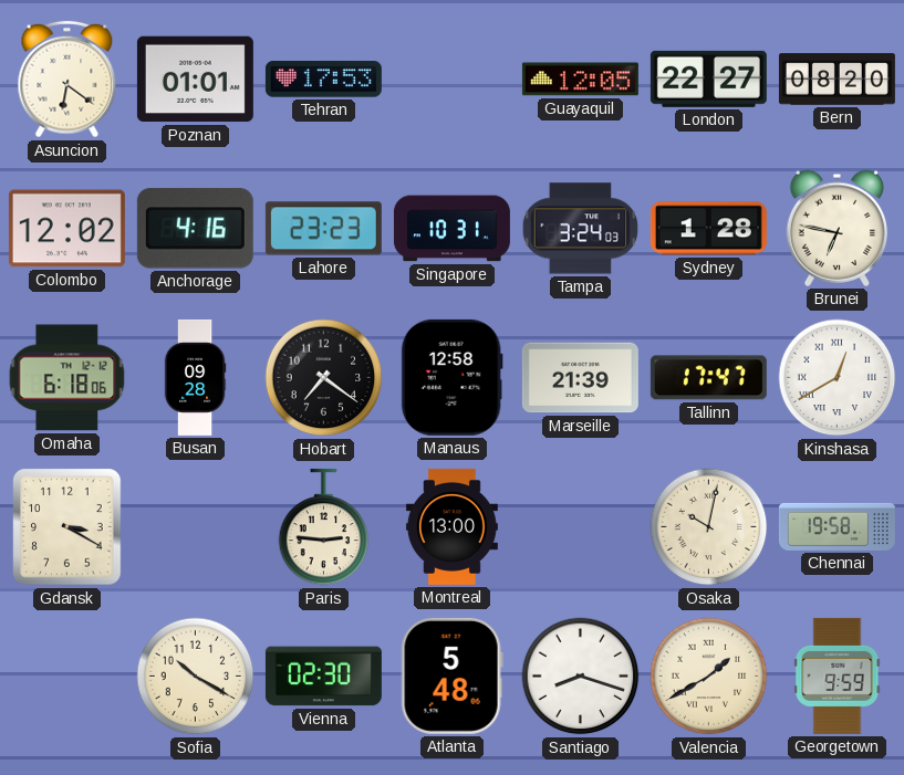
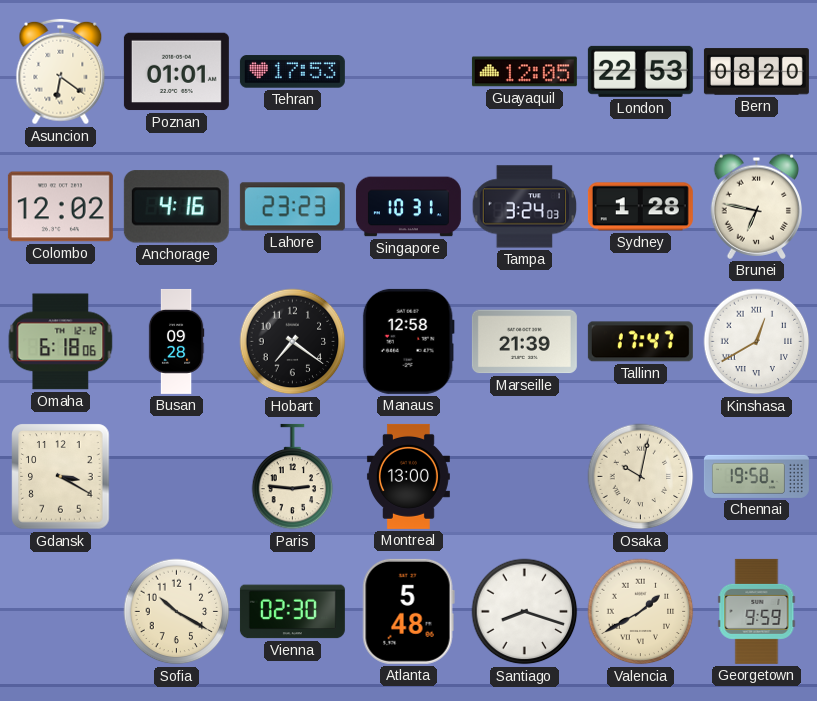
London: 22:27 -> 22:53
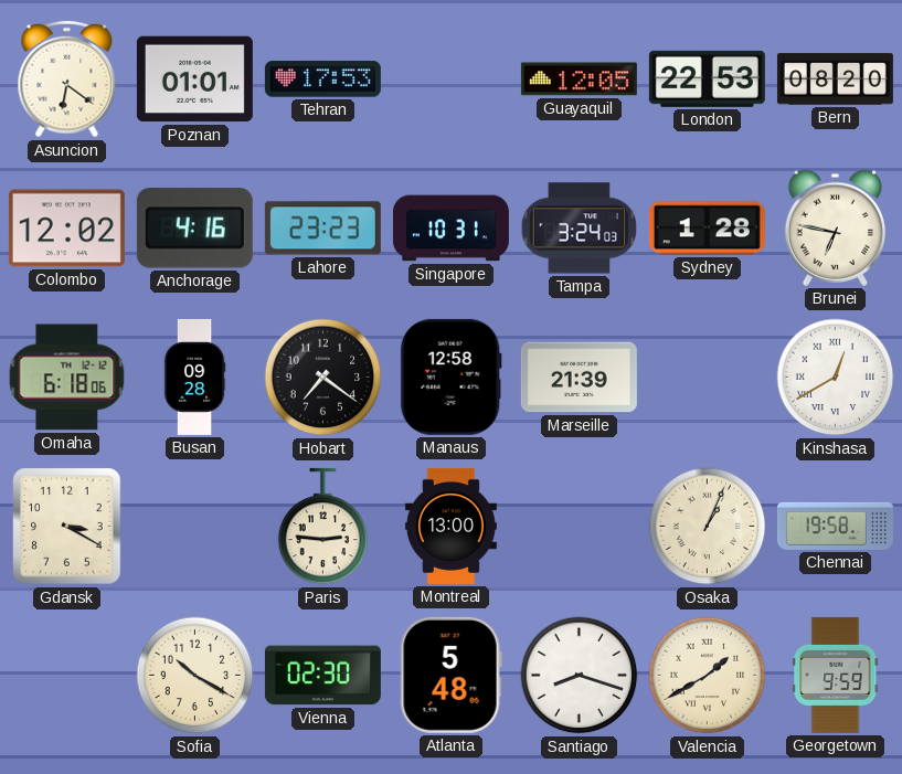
Tallinn: 17:47 -> none
Osaka: 10:02 -> 1:04
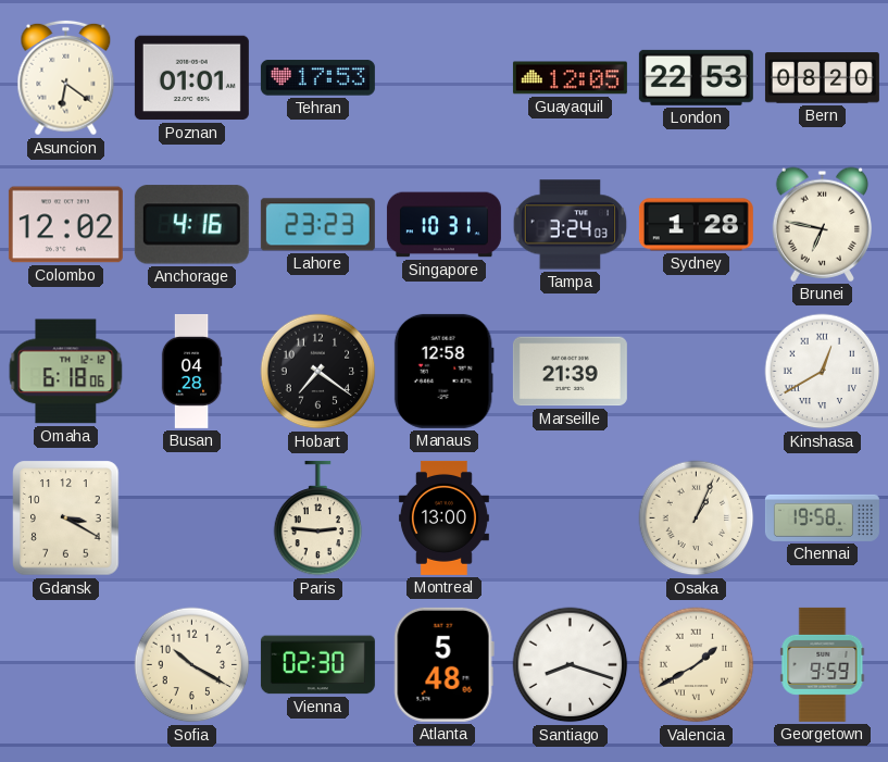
Busan: 09:28 -> 04:28
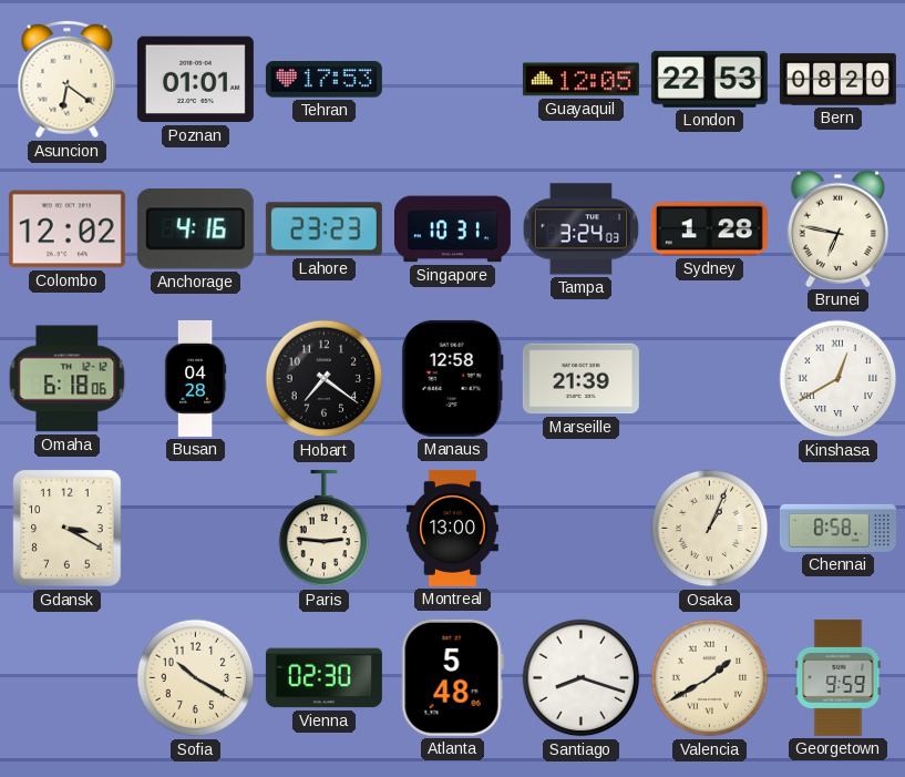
Chennai: 19:58 -> 8:58
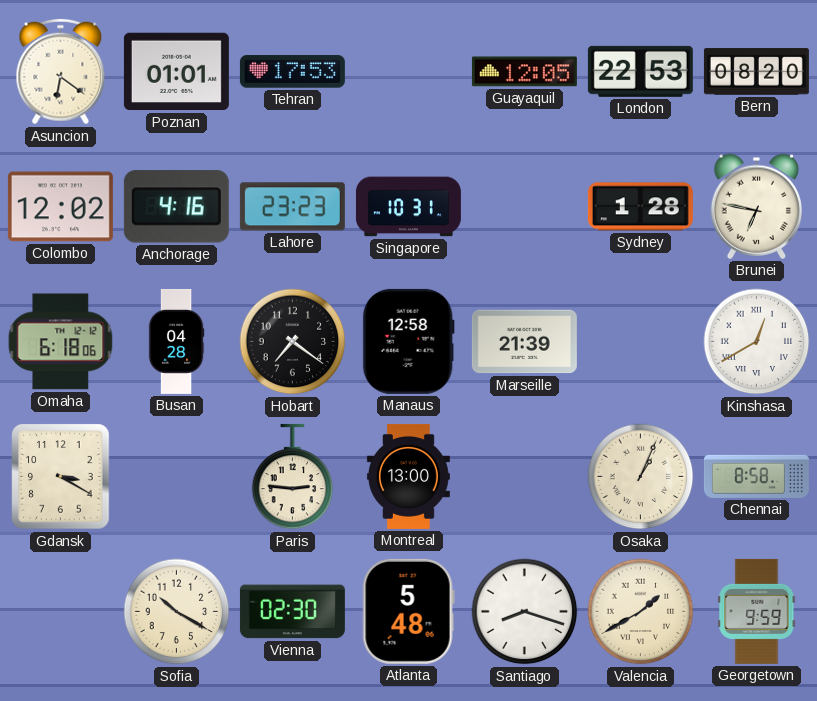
Tampa: 3:24 -> none
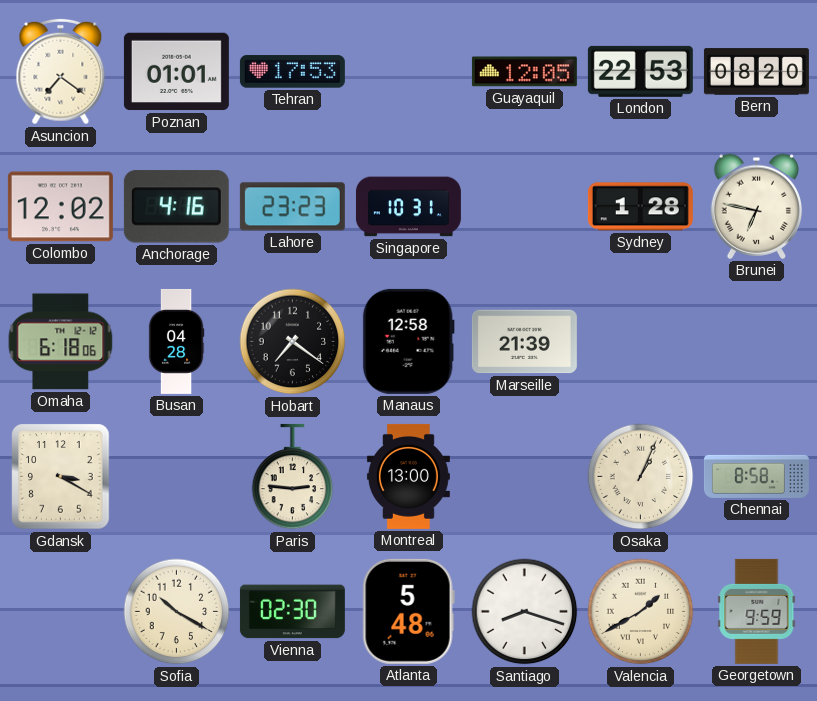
Asuncion: 6:21 -> 7:21
Kinshasa: 12:40 -> none
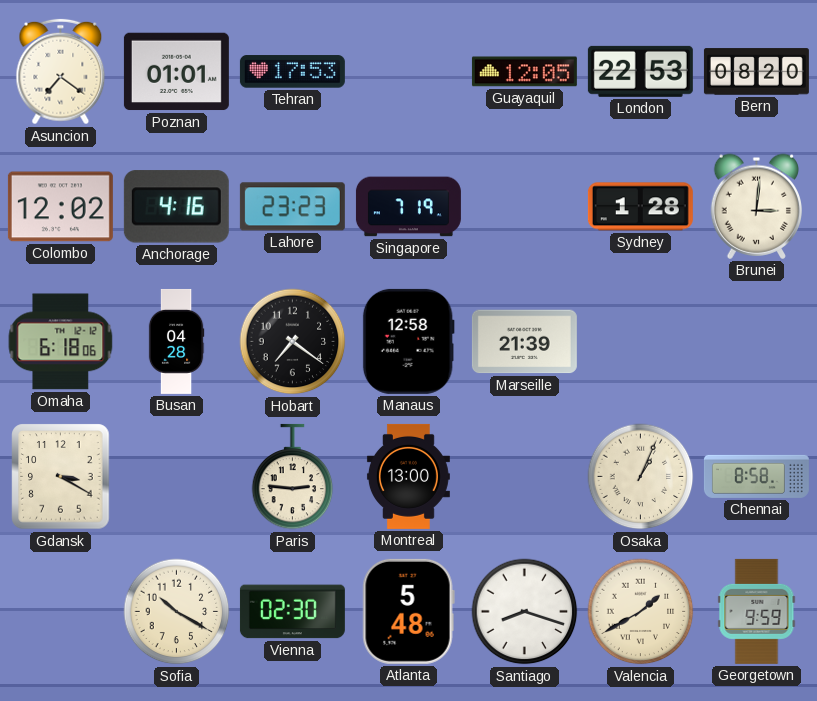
Singapore: 10:31 -> 7:19
Brunei: 6:47 -> 3:01
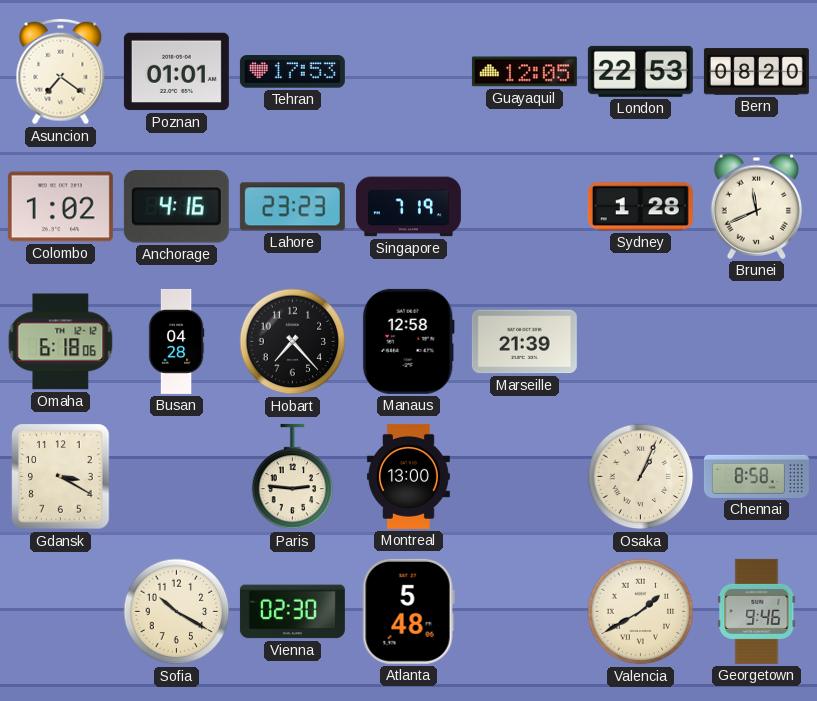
Colombo: 12:02 -> 1:02
Brunei: 3:01 -> 11:41
Hobart: 7:21 -> 7:23
Santiago: 8:18 -> none
Georgetown: 9:59 -> 9:46
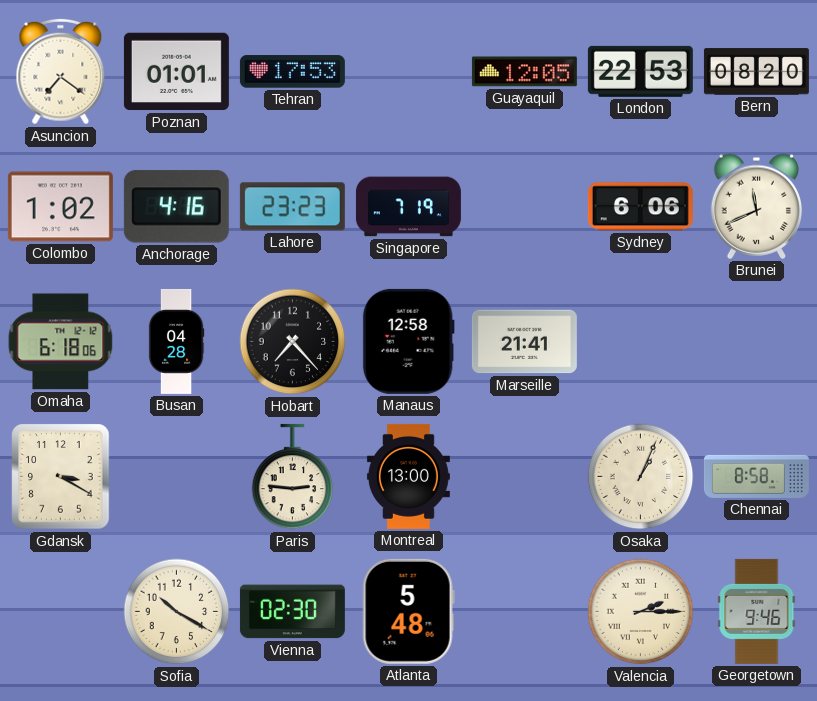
Sydney: 1:28 -> 6:06
Marseille: 21:39 -> 21:41
Valencia: 1:40 -> 2:15
